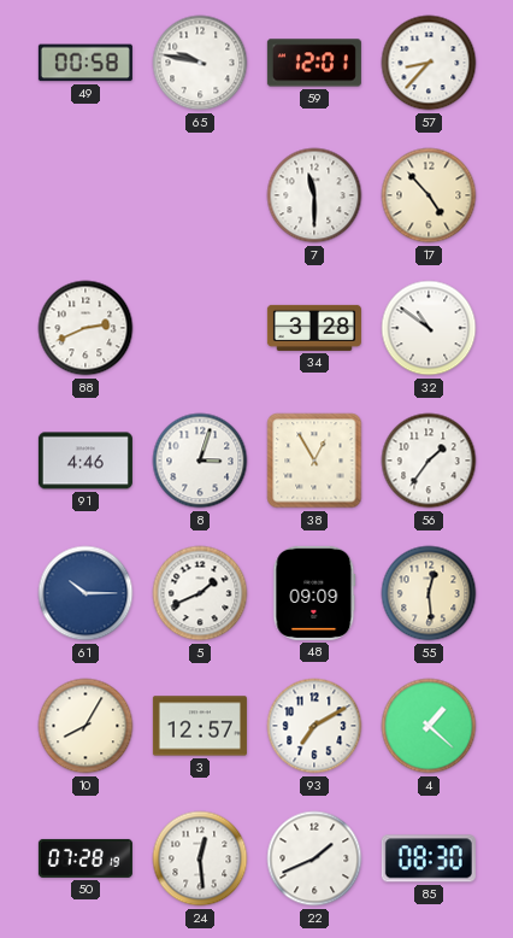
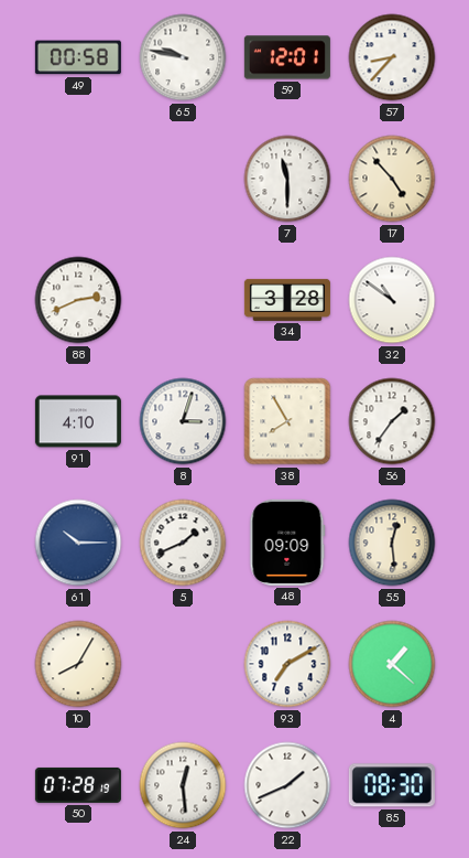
91: 4:46 -> 4:10
38: 12:55 -> 7:55
3: 12:57 -> none
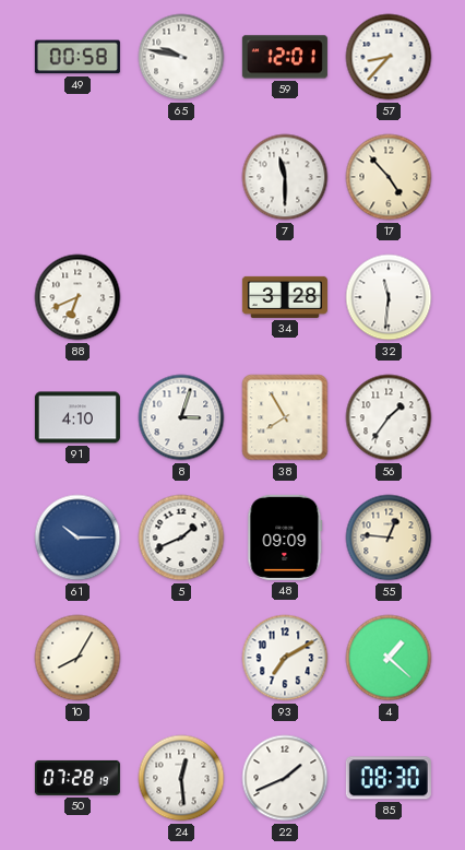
88: 2:41 -> 6:41
32: 10:51 -> 11:31
55: 12:29 -> 12:46
